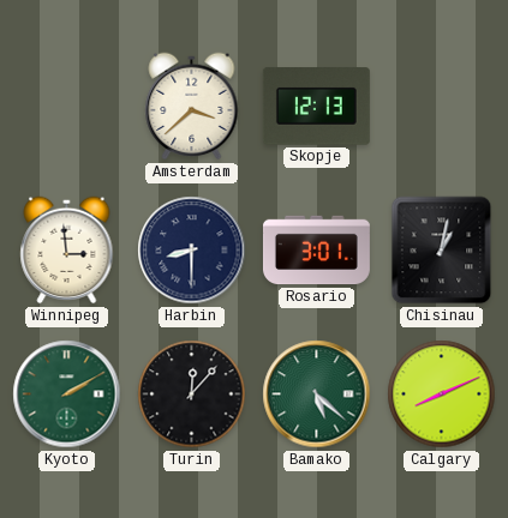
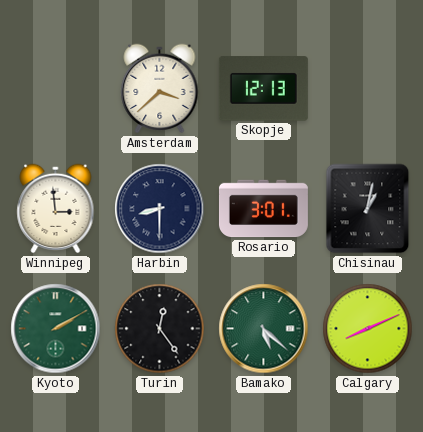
Turin: 12:07 -> 12:24
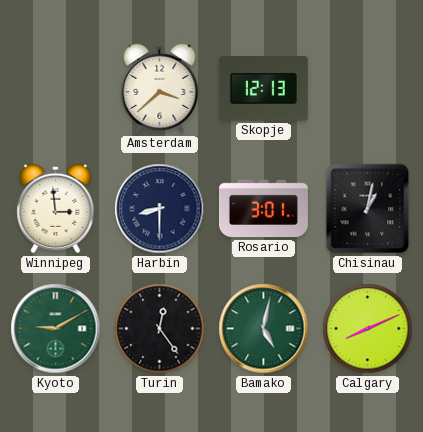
Kyoto: 2:10 -> 9:10
Bamako: 5:22 -> 5:02
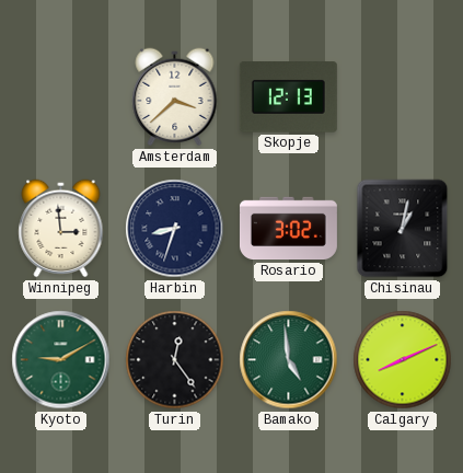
Harbin: 8:30 -> 8:33
Rosario: 3:01 -> 3:02
Bamako: 5:02 -> 4:59
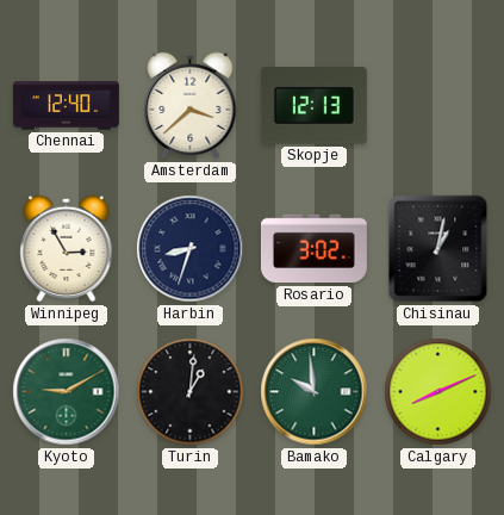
Chennai: none -> 12:40
Winnipeg: 2:59 -> 2:55
Turin: 12:24 -> 1:01
Bamako: 4:59 -> 9:59
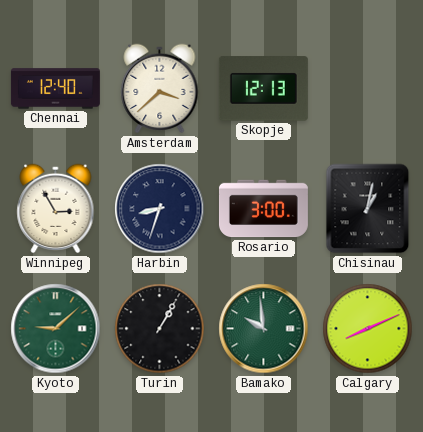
Rosario: 3:02 -> 3:00
Kyoto: 9:10 -> 9:08
Turin: 1:01 -> 1:05
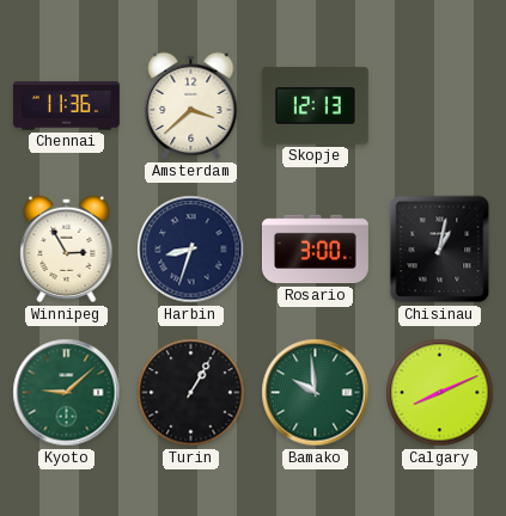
Chennai: 12:40 -> 11:36
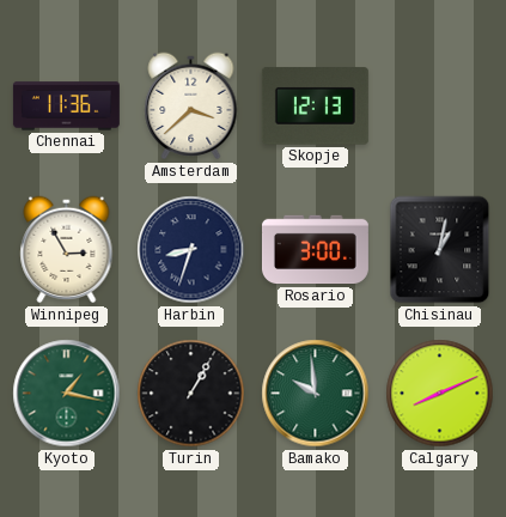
Kyoto: 9:08 -> 1:17
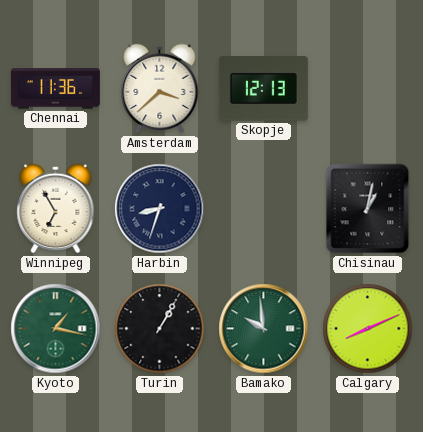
Winnipeg: 2:55 -> 6:55
Rosario: 3:00 -> none
